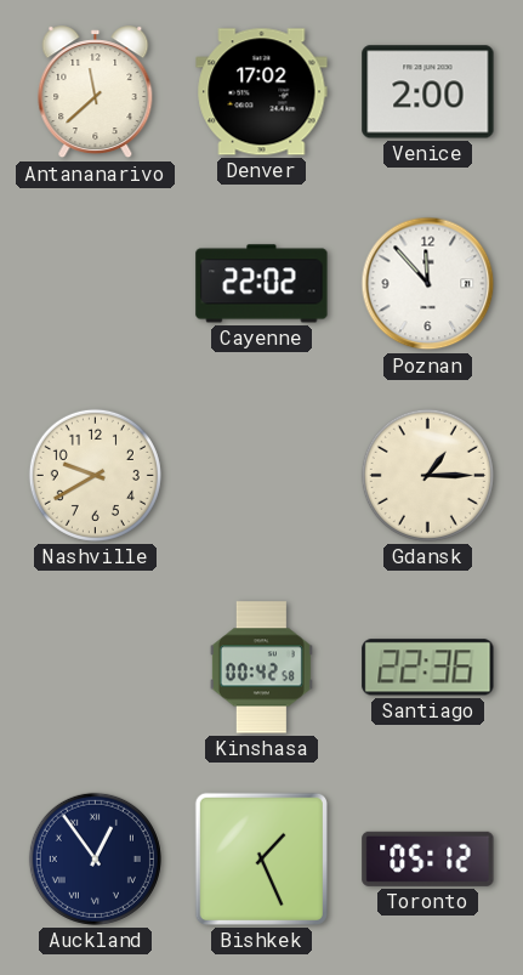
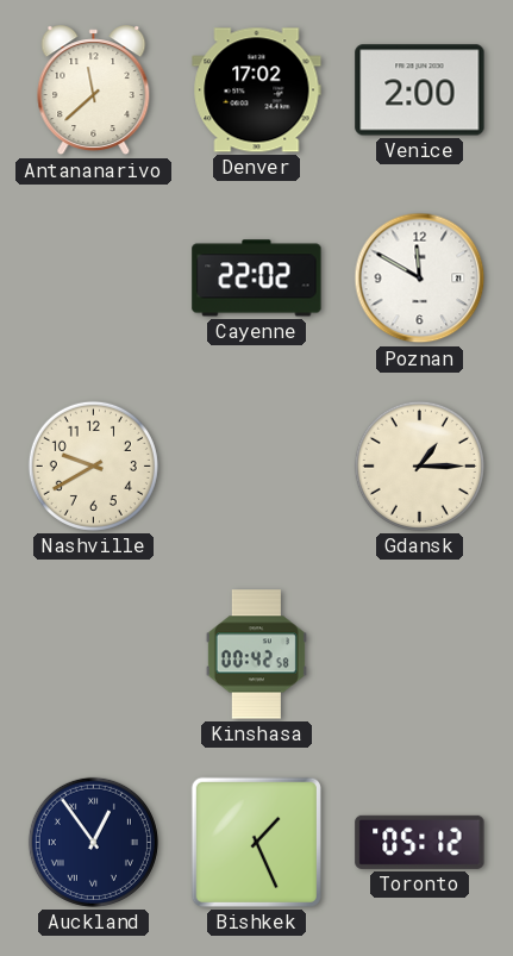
Poznan: 11:53 -> 11:50
Santiago: 22:36 -> none
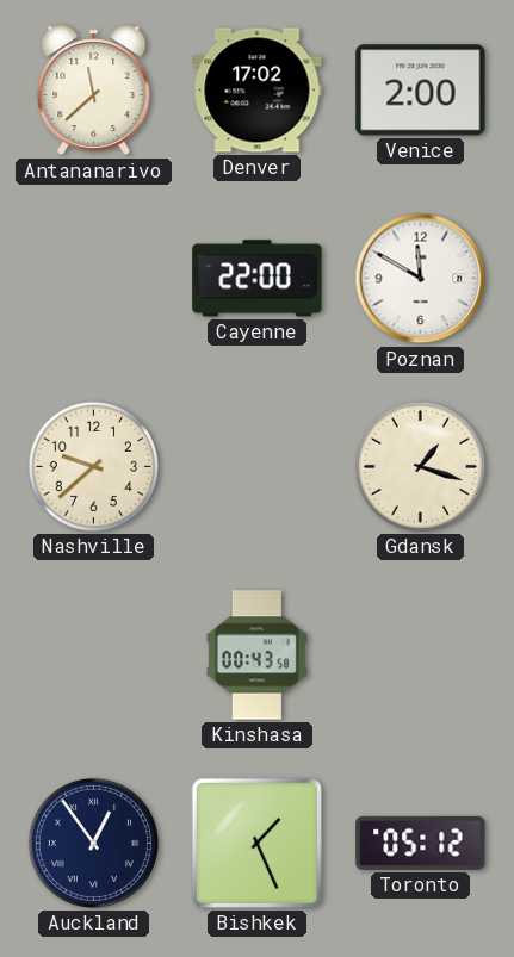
Cayenne: 22:02 -> 22:00
Nashville: 9:40 -> 9:38
Gdansk: 1:15 -> 1:18
Kinshasa: 00:42 -> 00:43
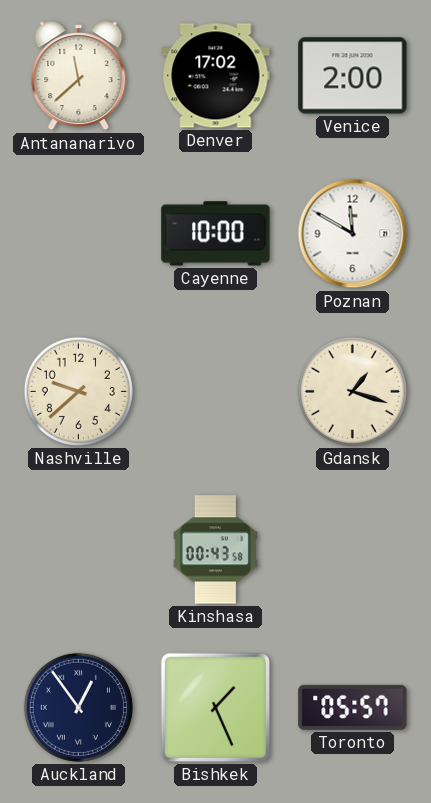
Cayenne: 22:00 -> 10:00
Toronto: 05:12 -> 05:57
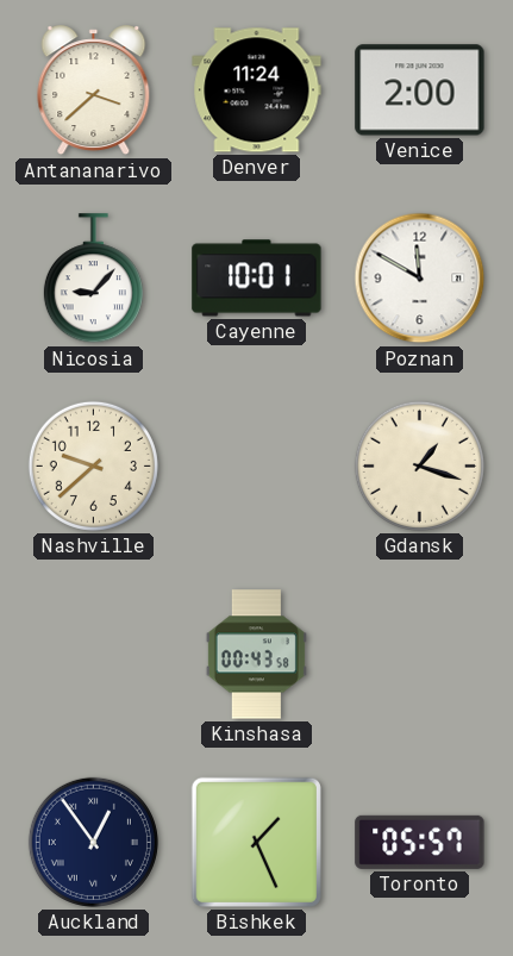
Antananarivo: 11:38 -> 3:38
Denver: 17:02 -> 11:24
Nicosia: none -> 9:07
Cayenne: 10:00 -> 10:01
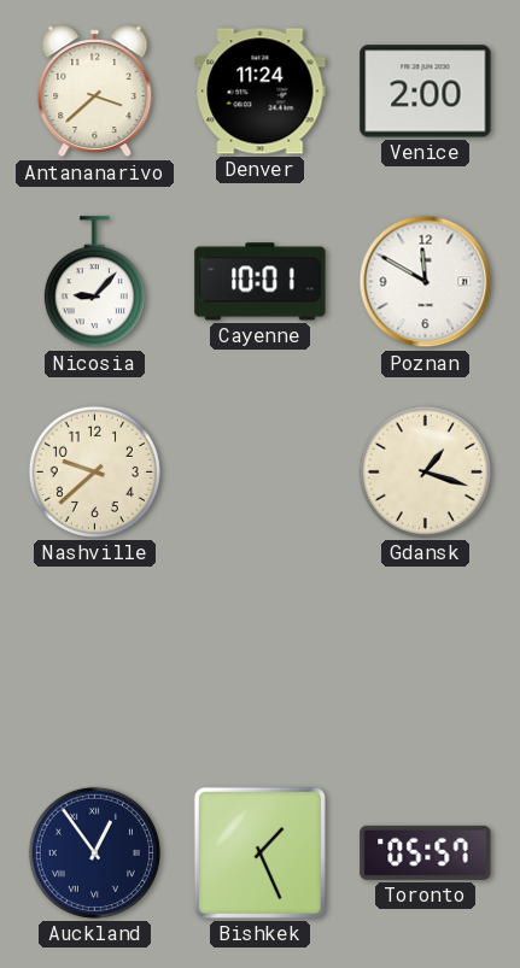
Kinshasa: 00:43 -> none
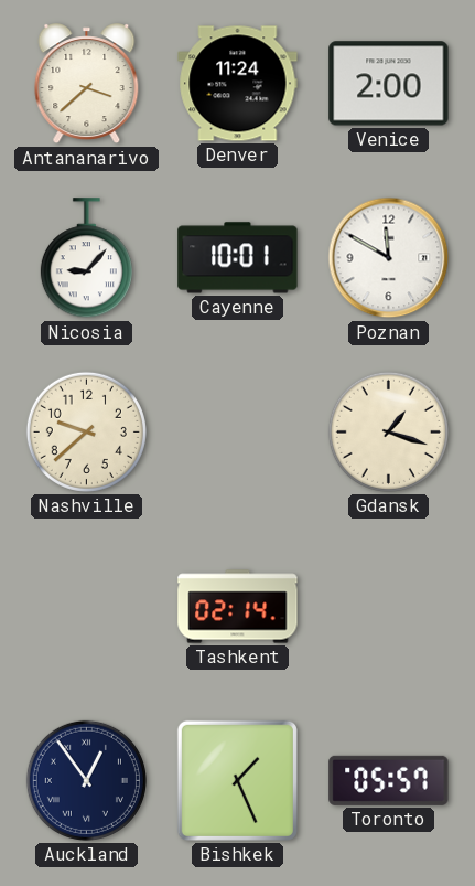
Tashkent: none -> 02:14
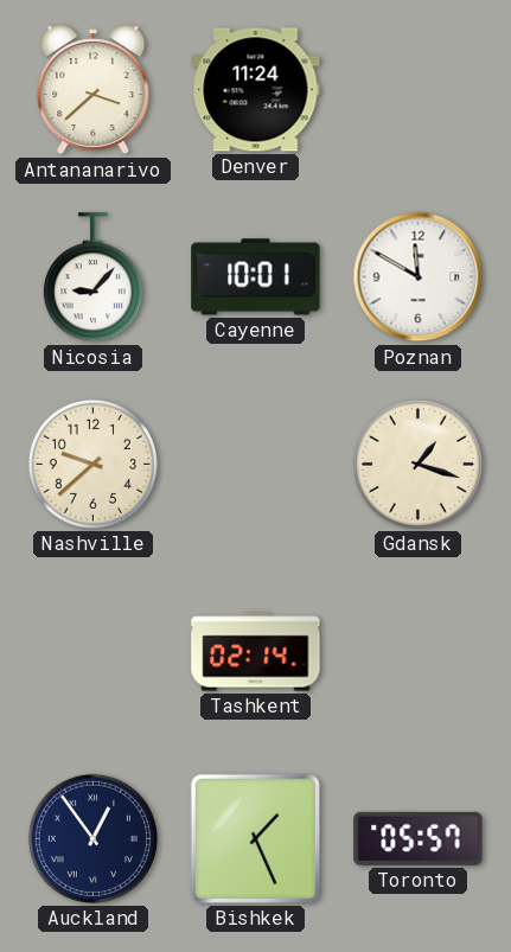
Venice: 2:00 -> none
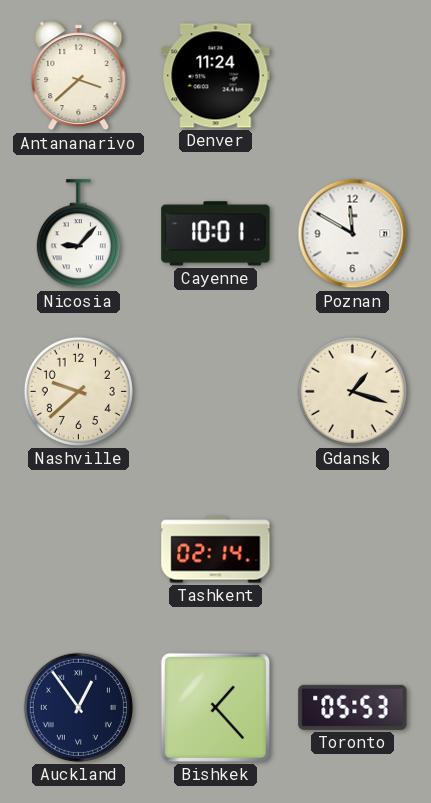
Bishkek: 1:26 -> 1:23
Toronto: 05:57 -> 05:53
